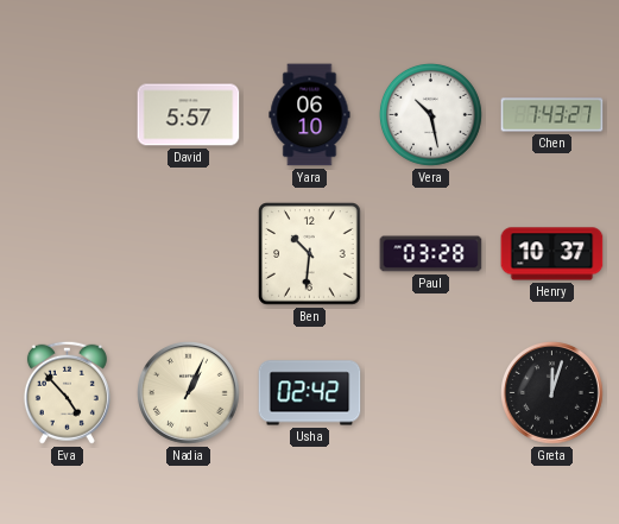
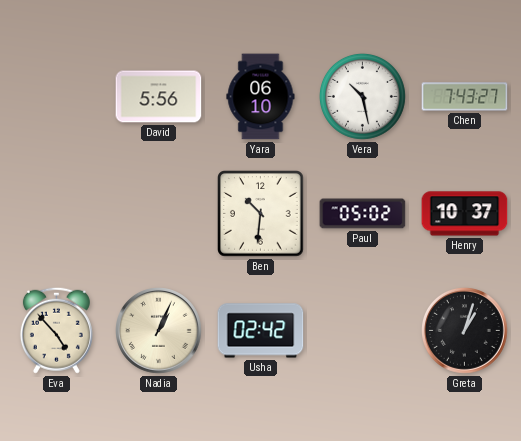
David: 5:57 -> 5:56
Paul: 03:28 -> 05:02
Greta: 12:03 -> 1:03
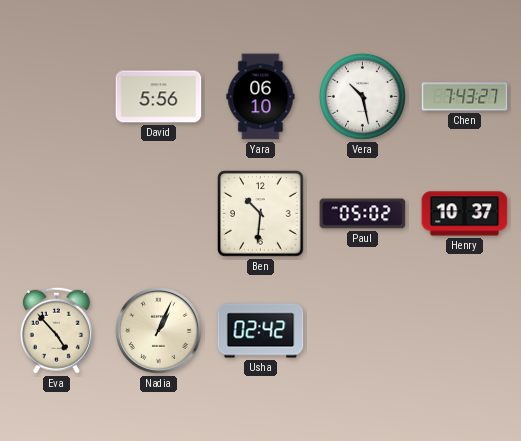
Greta: 1:03 -> none
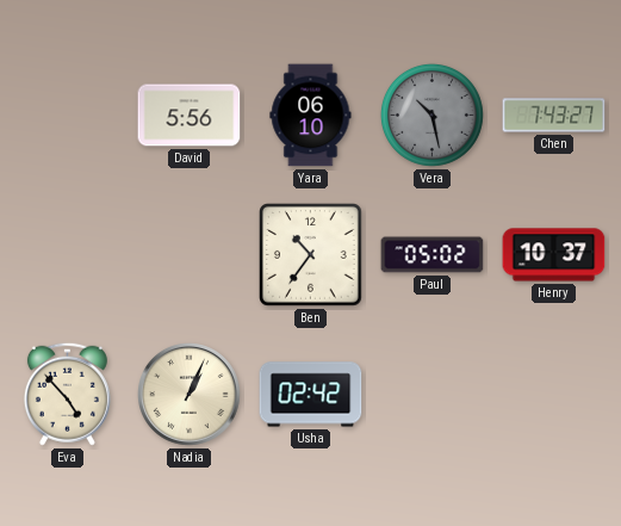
Vera dial: white -> grey
Ben: 10:31 -> 10:36
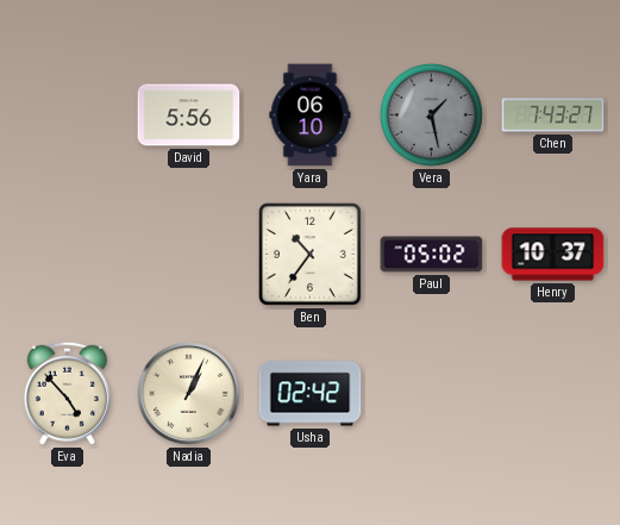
Vera: 10:28 -> 1:28
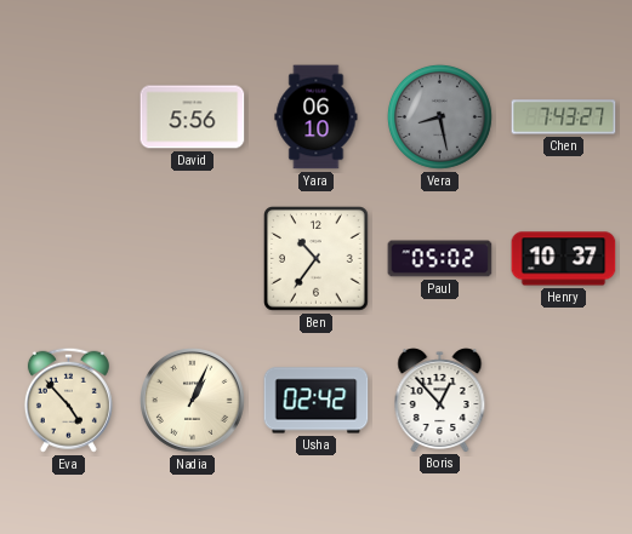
Vera: 1:28 -> 8:28
Boris: none -> 12:53
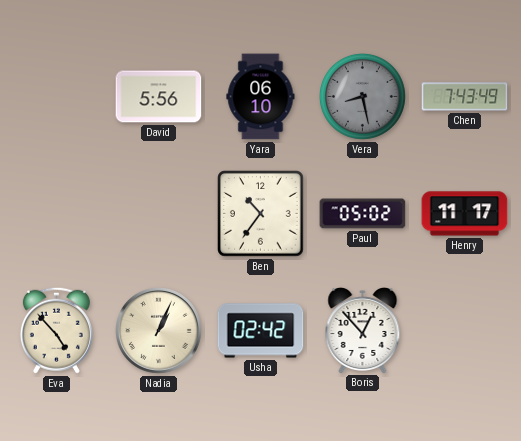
Chen: 7:43:27 -> 7:43:49
Henry: 10:37 -> 11:17
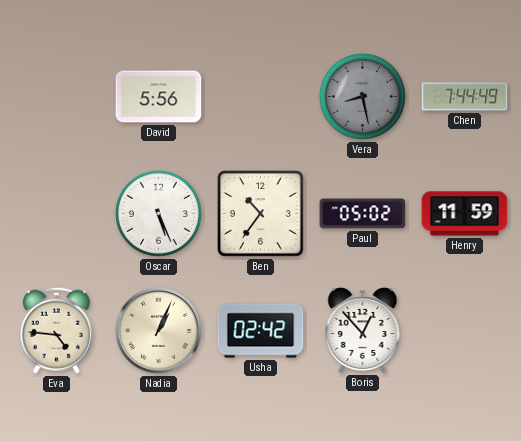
Yara: 06:10 -> none
Chen: 7:43 -> 7:44
Oscar: none -> 5:26
Henry: 11:17 -> 11:59
Eva: 4:53 -> 4:46
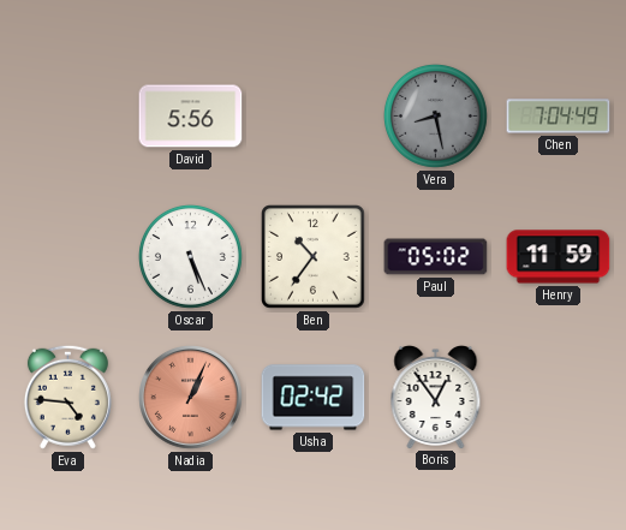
Chen: 7:44 -> 7:04
Nadia dial: cream -> salmon
Boris: 12:53 -> 12:54
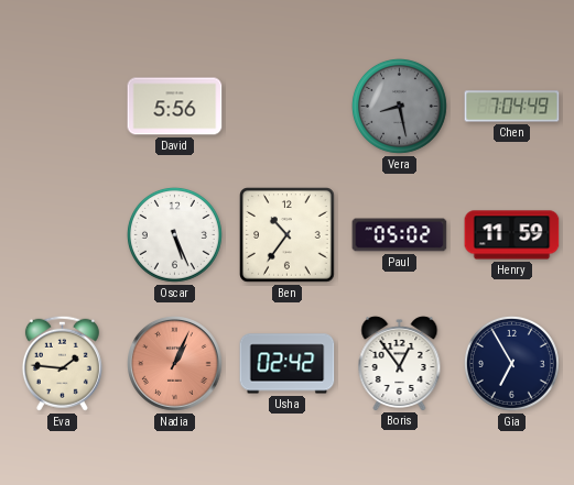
Eva: 4:46 -> 1:46
Gia: none -> 6:55
